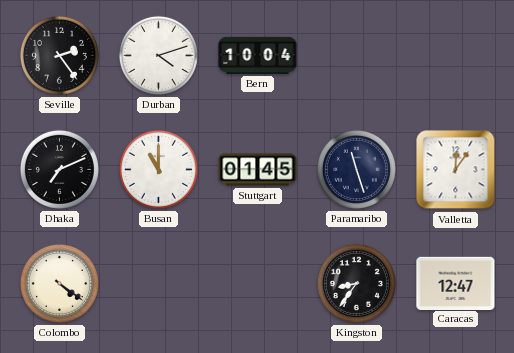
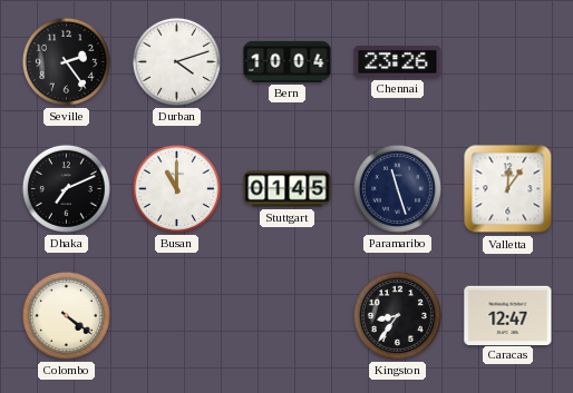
Chennai: none -> 23:26
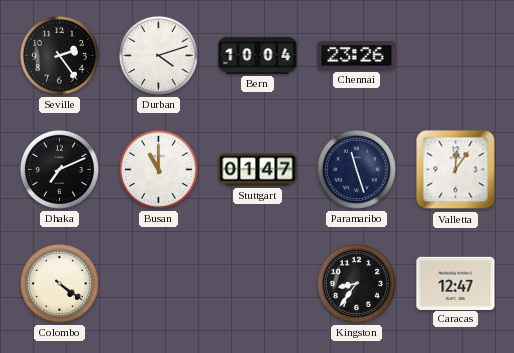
Stuttgart: 01:45 -> 01:47
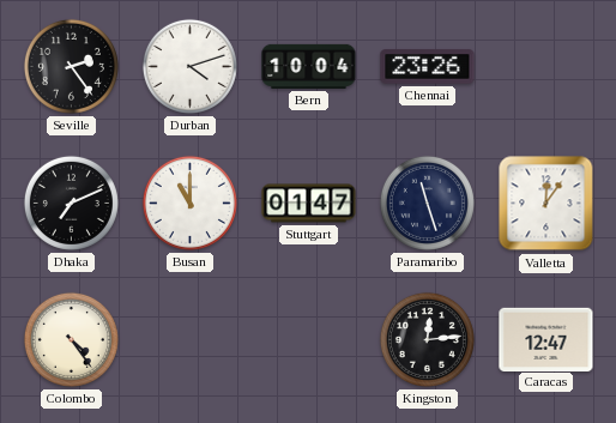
Colombo: 4:21 -> 4:24
Kingston: 8:36 -> 12:14
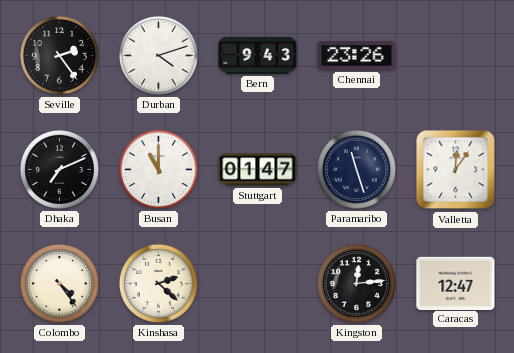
Bern: 10:04 -> 9:43
Kinshasa: none -> 2:22
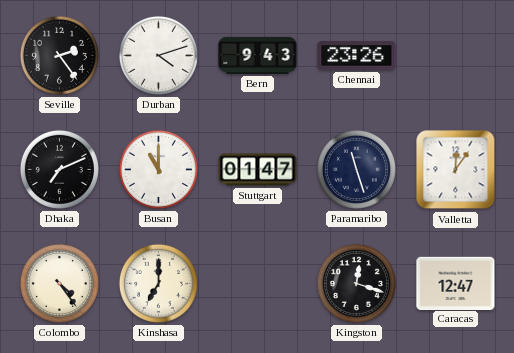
Kinshasa: 2:22 -> 7:00
Kingston: 12:14 -> 12:18
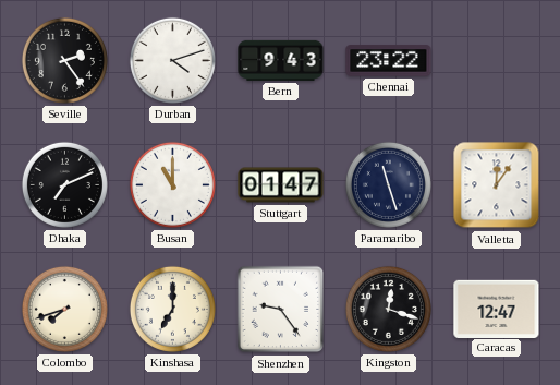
Chennai: 23:26 -> 23:22
Colombo: 4:24 -> 7:42
Shenzhen: none -> 9:24
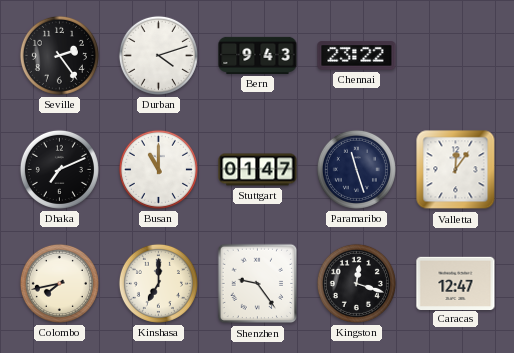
Colombo: 7:42 -> 7:43
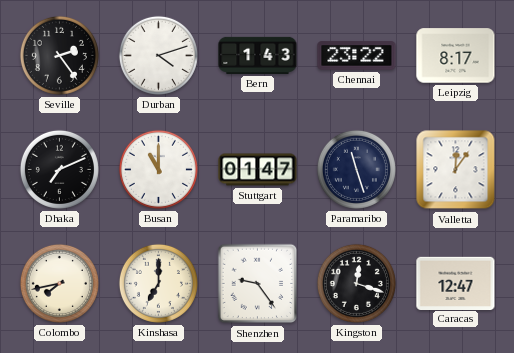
Bern: 9:43 -> 1:43
Leipzig: none -> 8:17
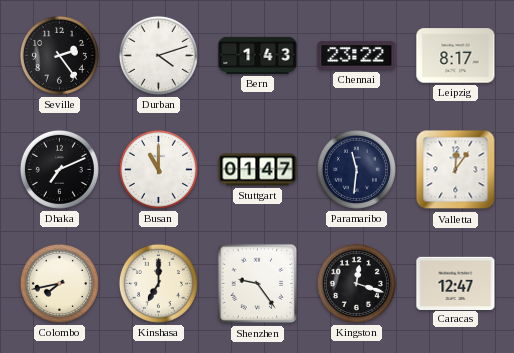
Paramaribo: 11:27 -> 11:31
